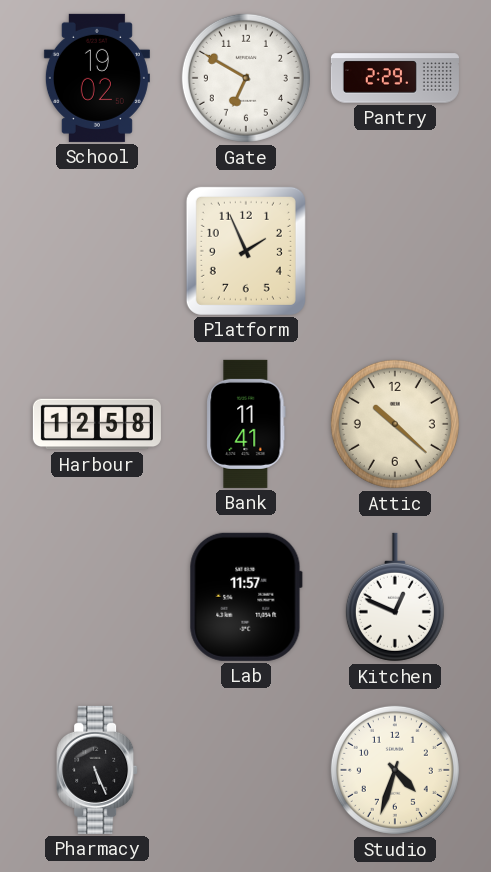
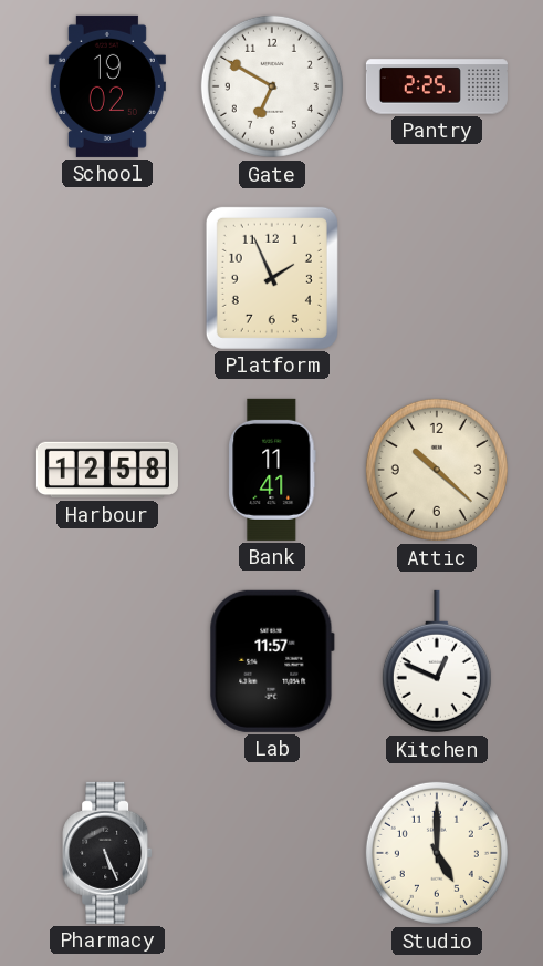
Pantry: 2:29 -> 2:25
Studio: 4:33 -> 5:00
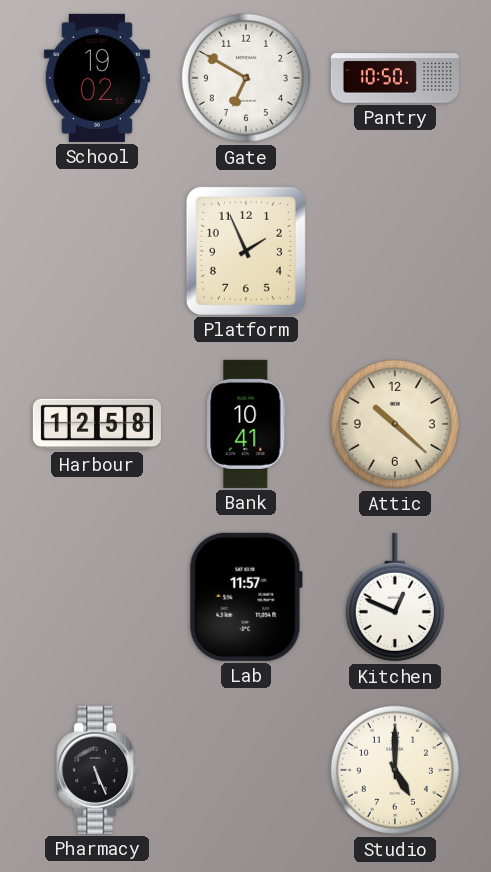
Pantry: 2:25 -> 10:50
Bank: 11:41 -> 10:41
